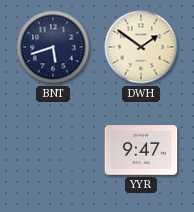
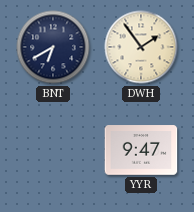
BNT: 5:42 -> 6:40
DWH: 1:51 -> 1:54
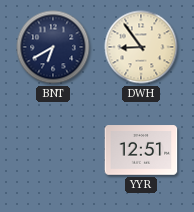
DWH: 1:54 -> 8:54
YYR: 9:47 -> 12:51
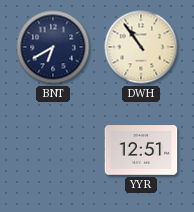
DWH: 8:54 -> 10:54
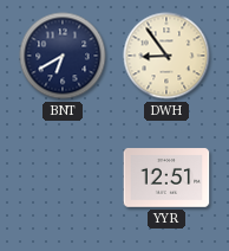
DWH: 10:54 -> 8:54
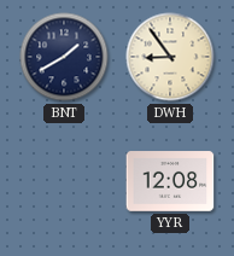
BNT: 6:40 -> 1:40
YYR: 12:51 -> 12:08
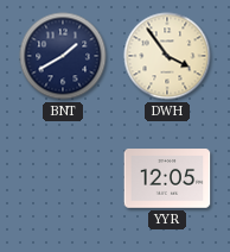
DWH: 8:54 -> 3:54
YYR: 12:08 -> 12:05
